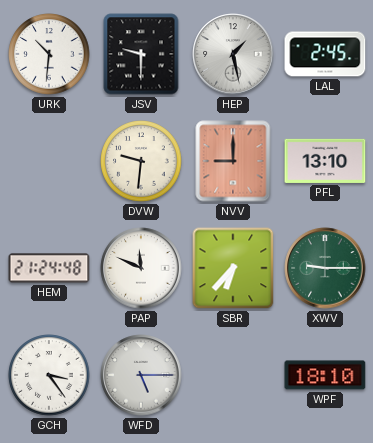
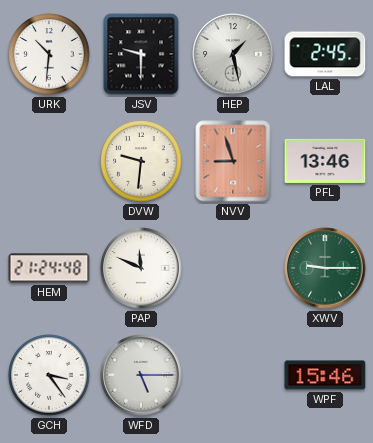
NVV: 9:00 -> 8:57
PFL: 13:10 -> 13:46
SBR: 6:37 -> none
WPF: 18:10 -> 15:46
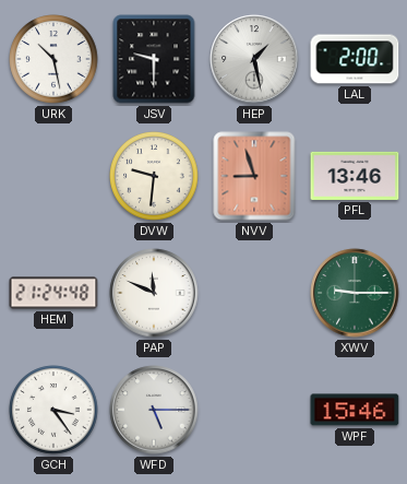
URK: 10:31 -> 10:28
LAL: 2:45 -> 2:00
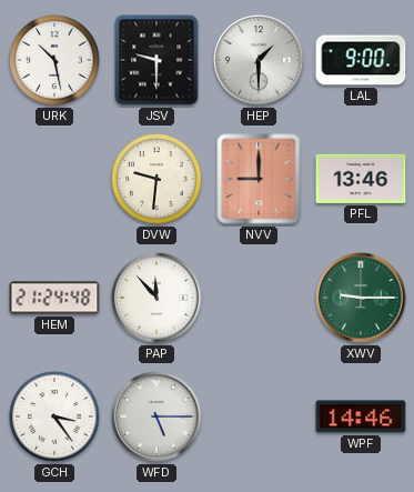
HEP: 1:28 -> 1:30
LAL: 2:00 -> 9:00
NVV: 8:57 -> 9:00
PAP: 11:49 -> 11:53
WPF: 15:46 -> 14:46
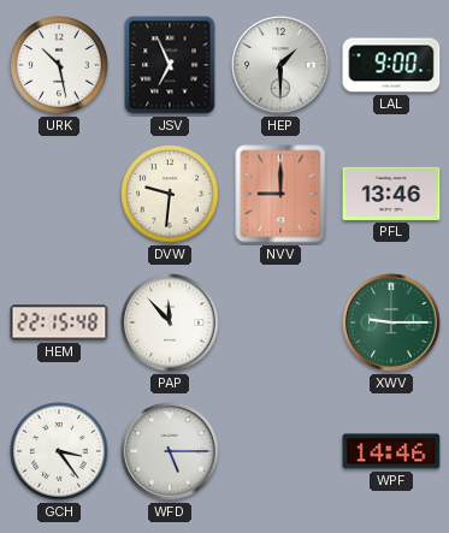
JSV: 9:30 -> 6:56
HEM: 21:24 -> 22:15
